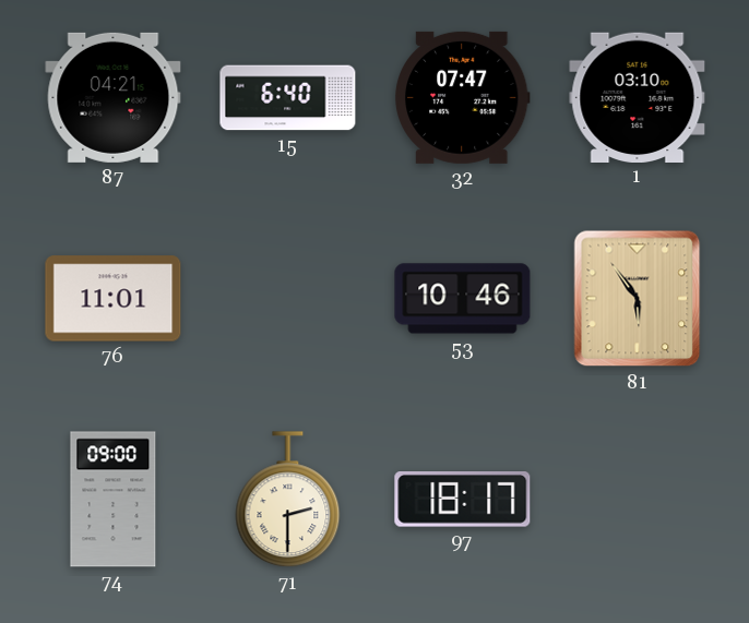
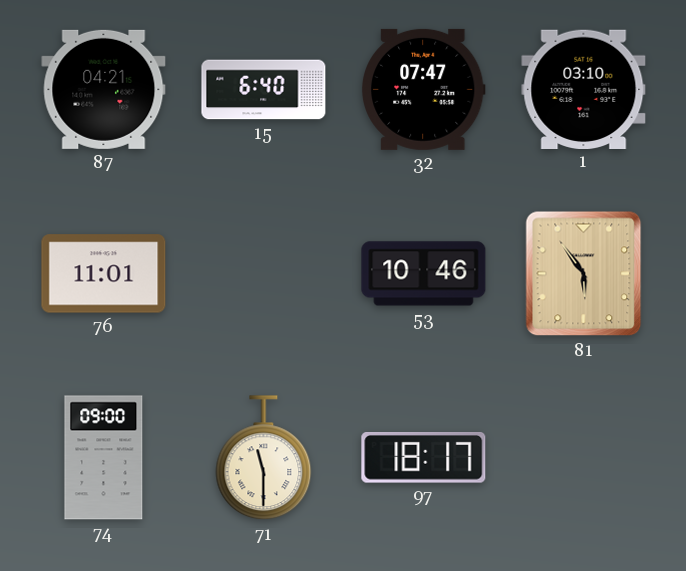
71: 2:30 -> 11:30
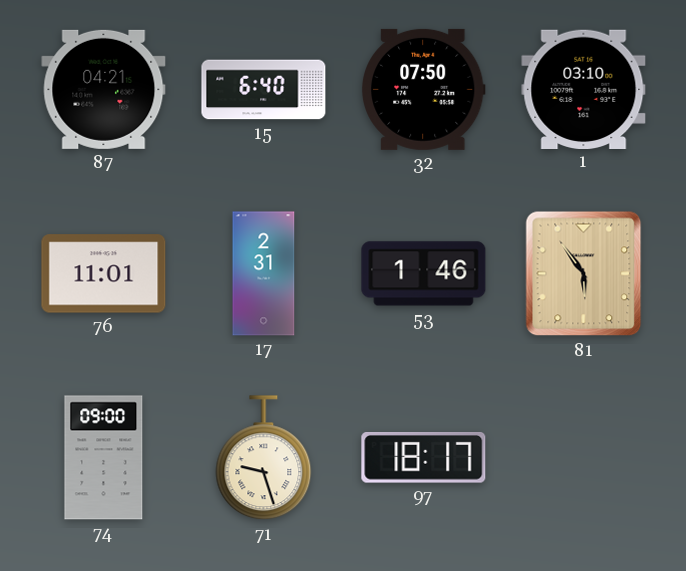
32: 07:47 -> 07:50
17: none -> 2:31
53: 10:46 -> 1:46
71: 11:30 -> 9:27
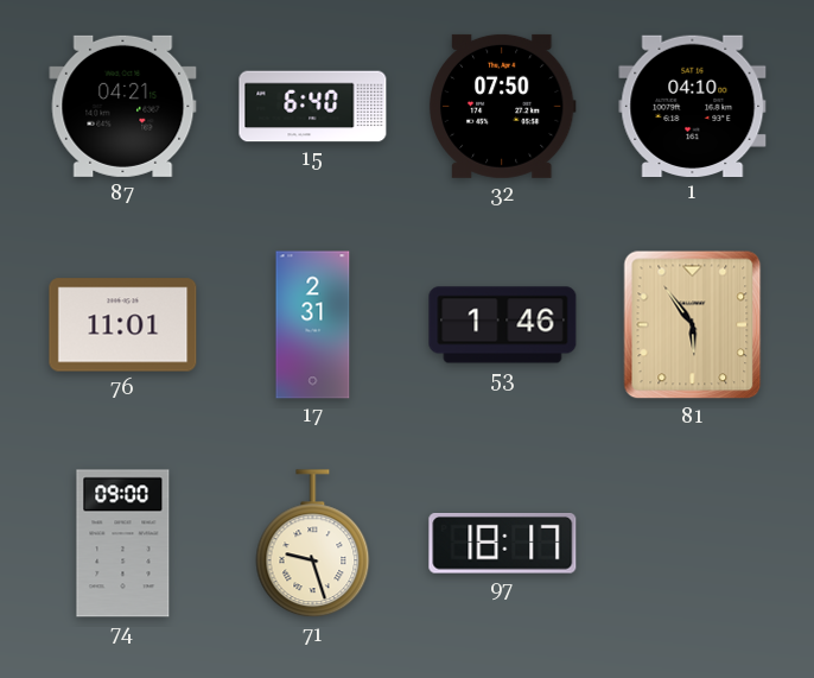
1: 03:10 -> 04:10
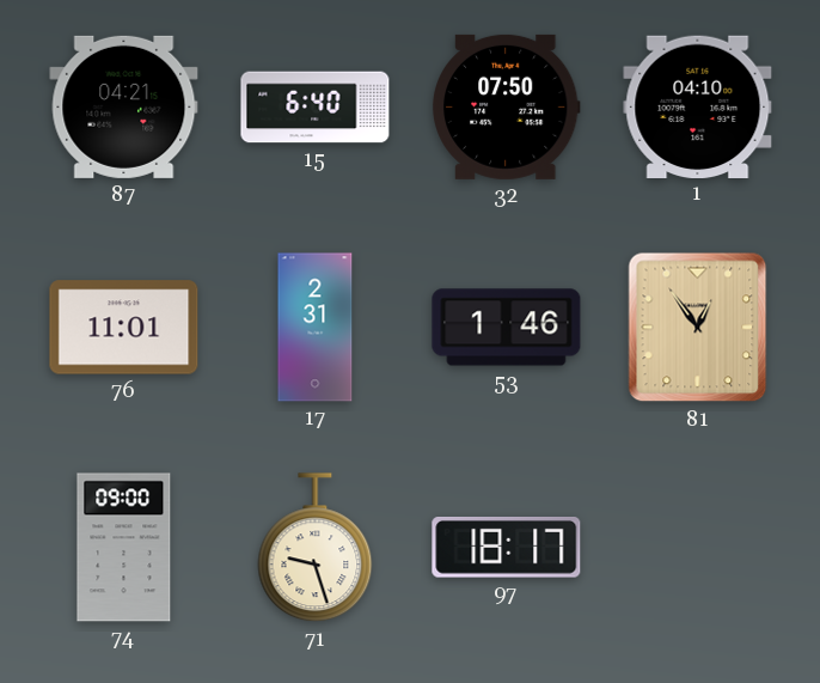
81: 5:54 -> 12:54
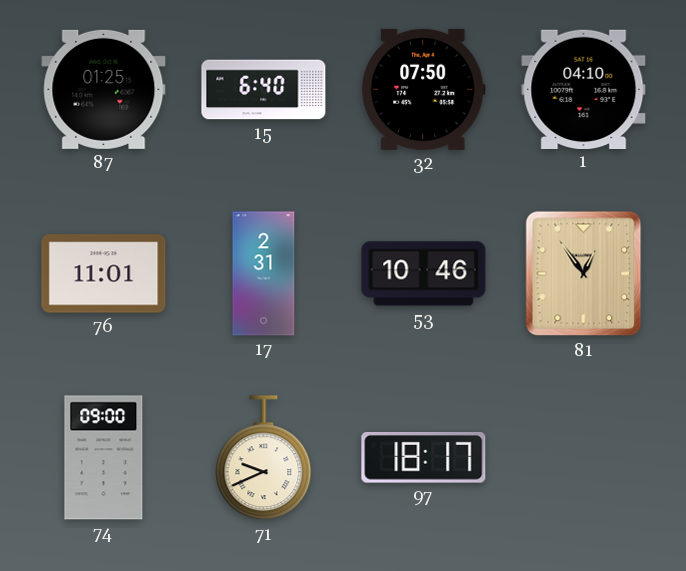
87: 04:21 -> 01:25
53: 1:46 -> 10:46
71: 9:27 -> 9:41
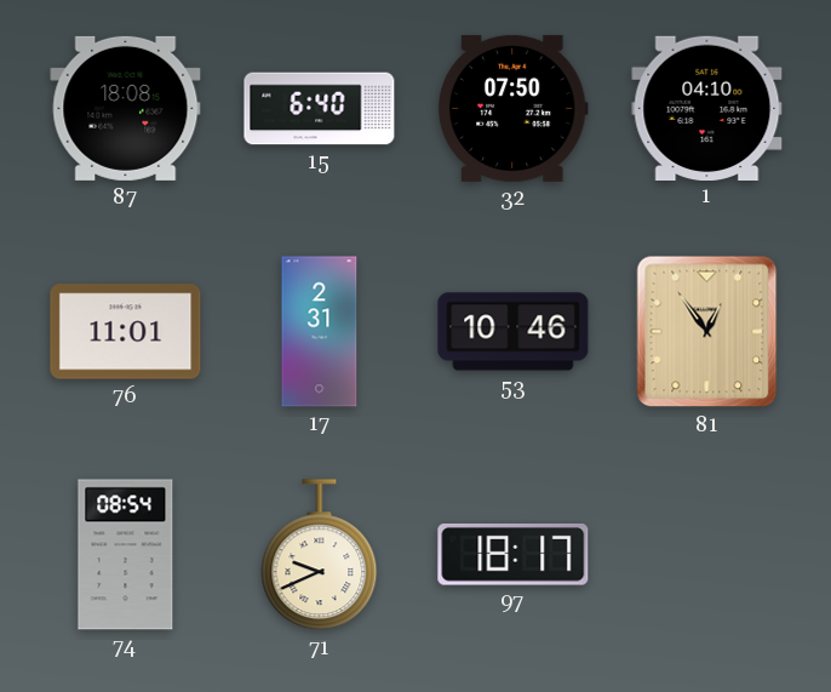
87: 01:25 -> 18:08
74: 09:00 -> 08:54
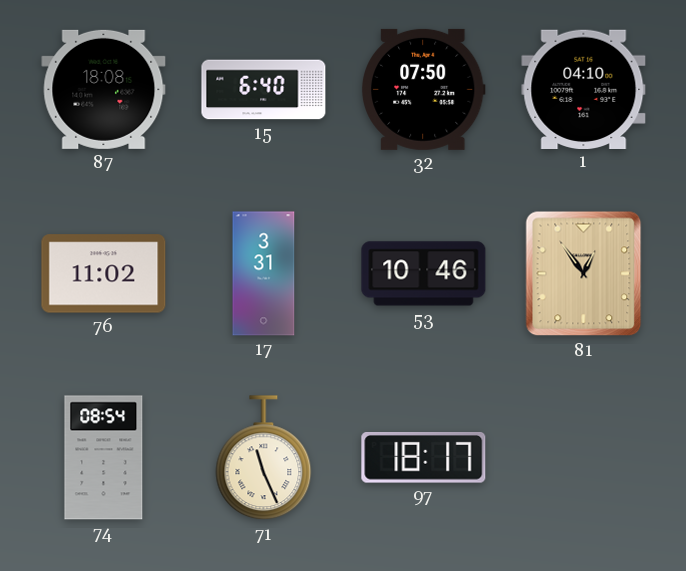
76: 11:01 -> 11:02
17: 2:31 -> 3:31
71: 9:41 -> 11:26
